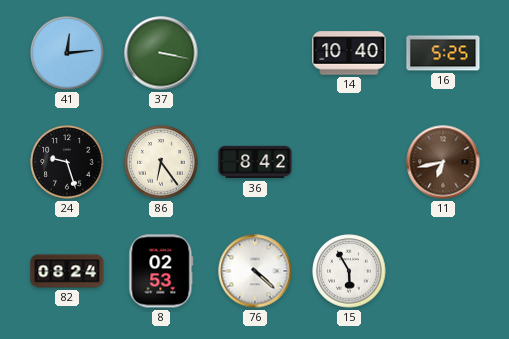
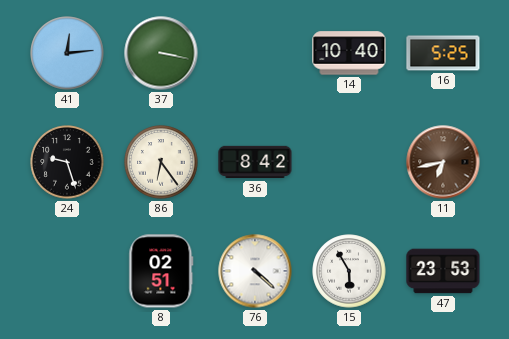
82: 08:24 -> none
8: 02:53 -> 02:51
47: none -> 23:53
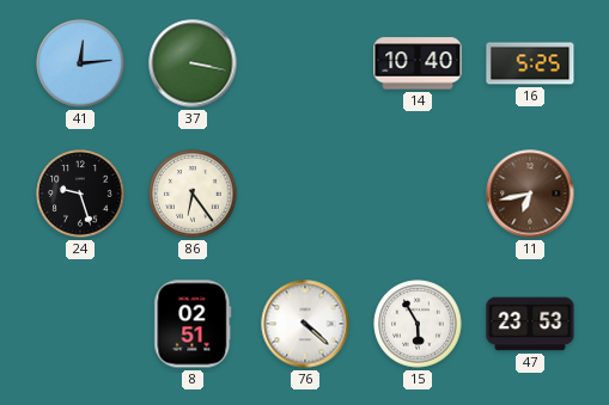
36: 8:42 -> none
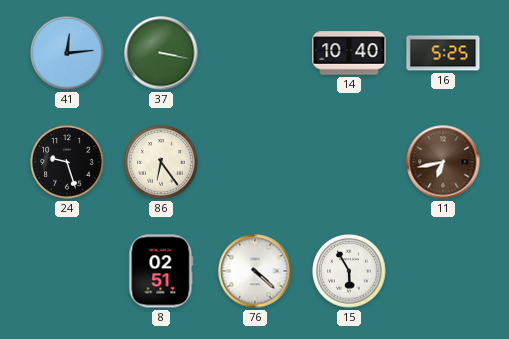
47: 23:53 -> none
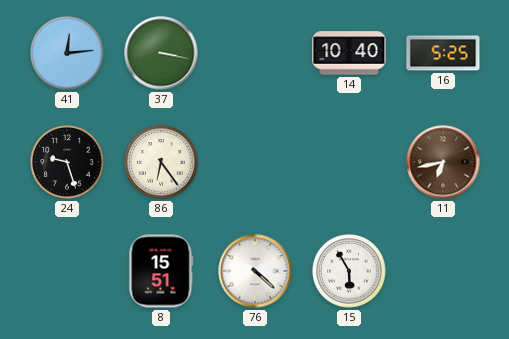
8: 02:51 -> 15:51
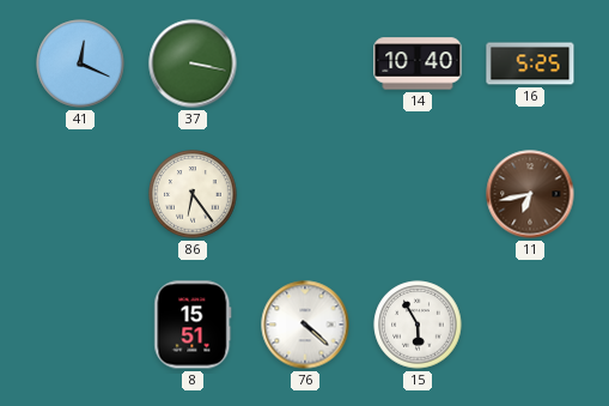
41: 12:14 -> 12:19
24: 9:27 -> none
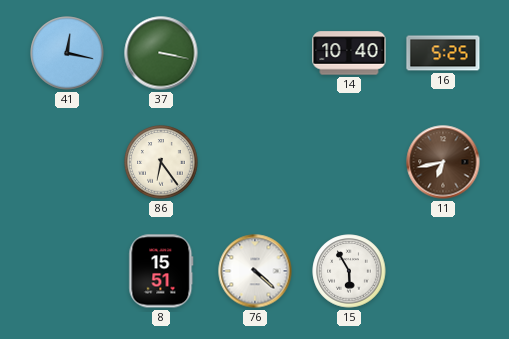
41: 12:19 -> 12:17
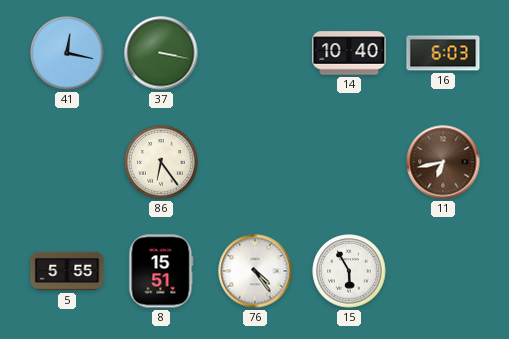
16: 5:25 -> 6:03
5: none -> 5:55
76: 4:22 -> 4:24
